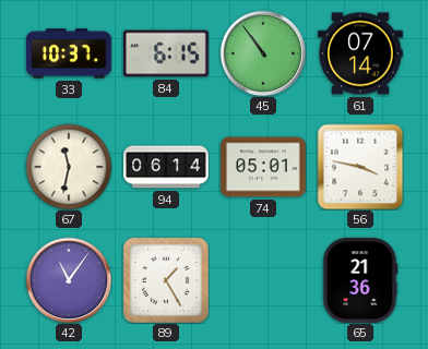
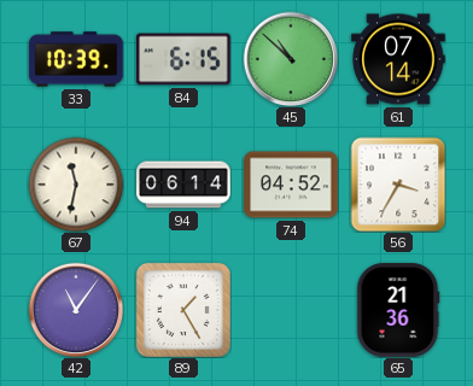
33: 10:37 -> 10:39
45: 10:54 -> 10:52
74: 05:01 -> 04:52
56: 3:47 -> 3:35
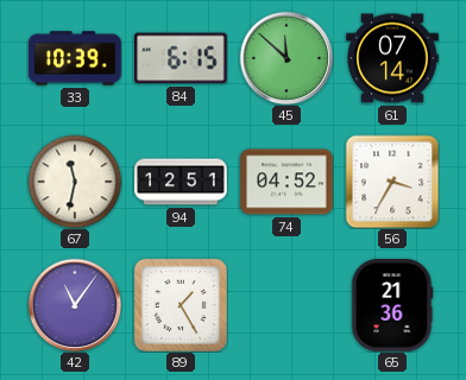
45: 10:52 -> 11:52
94: 06:14 -> 12:51
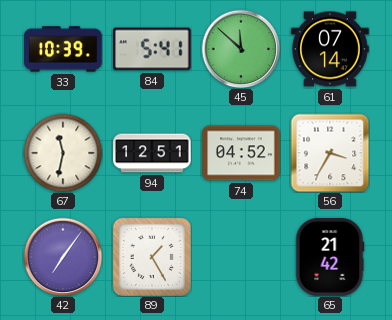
84: 6:15 -> 5:41
42: 11:06 -> 7:06
65: 21:36 -> 21:42
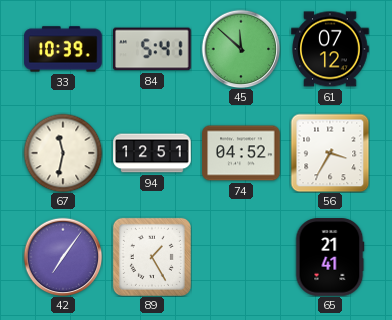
61: 07:14 -> 07:12
65: 21:42 -> 21:41
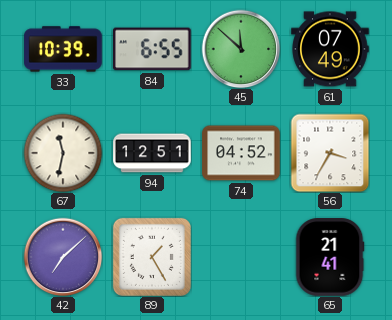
84: 5:41 -> 6:55
61: 07:12 -> 07:49
42: 7:06 -> 7:08
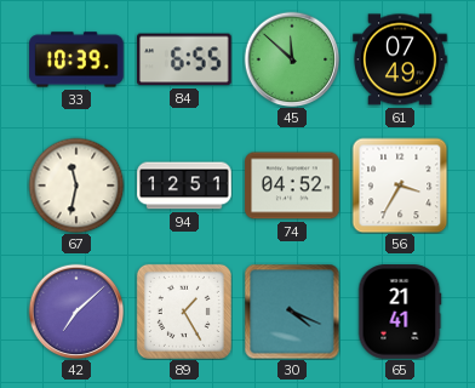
30: none -> 4:19
